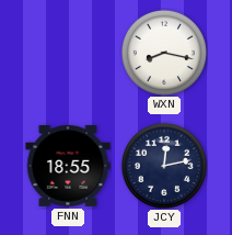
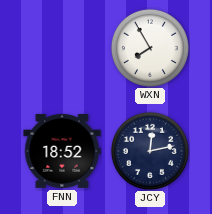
WXN: 8:17 -> 7:55
FNN: 18:55 -> 18:52
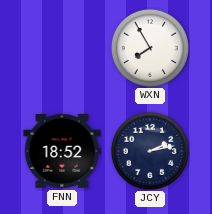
JCY: 12:13 -> 2:13
